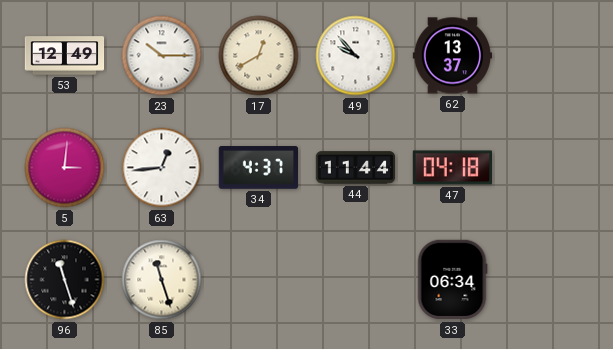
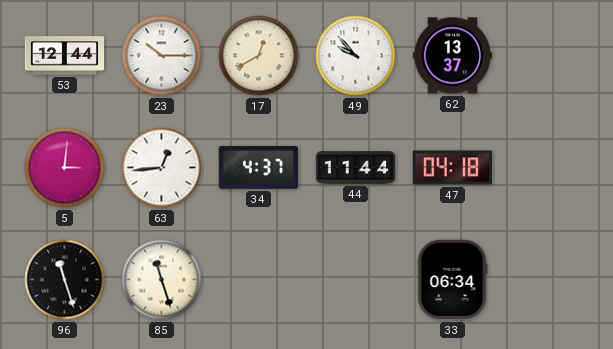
53: 12:49 -> 12:44
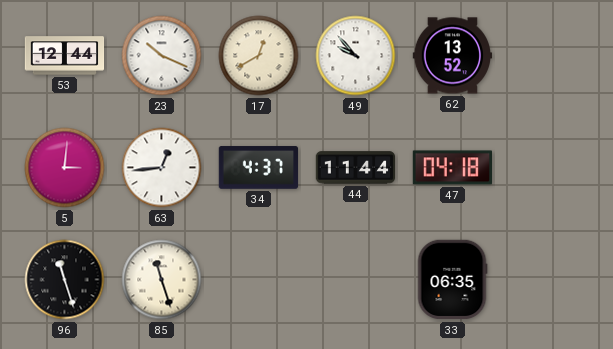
23: 10:15 -> 10:19
62: 13:37 -> 13:52
33: 06:34 -> 06:35
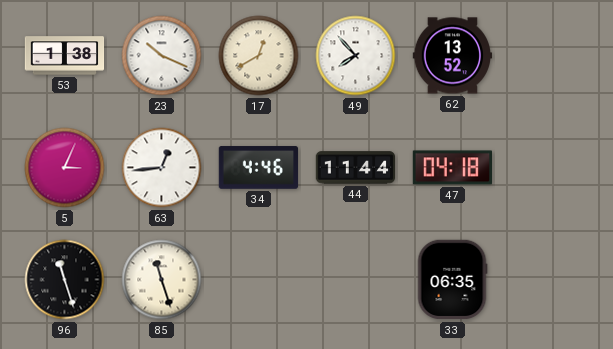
53: 12:44 -> 1:38
49: 9:53 -> 7:53
5: 3:01 -> 3:04
34: 4:37 -> 4:46
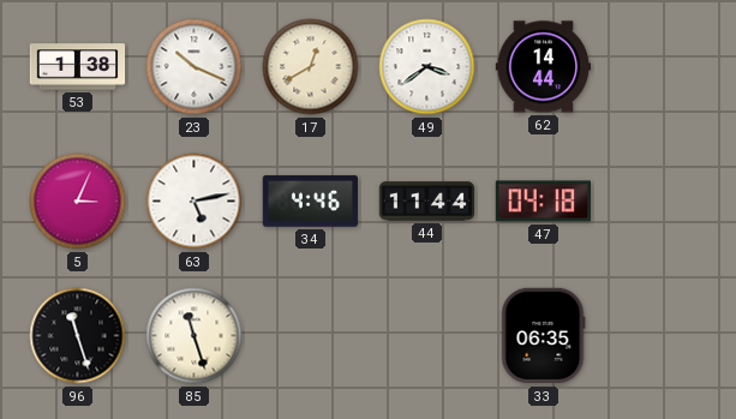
49: 7:53 -> 3:39
62: 13:52 -> 14:44
63: 12:44 -> 5:13
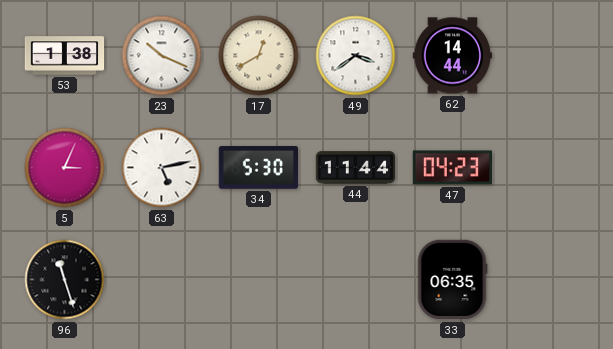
34: 4:46 -> 5:30
47: 04:18 -> 04:23
85: 11:27 -> none
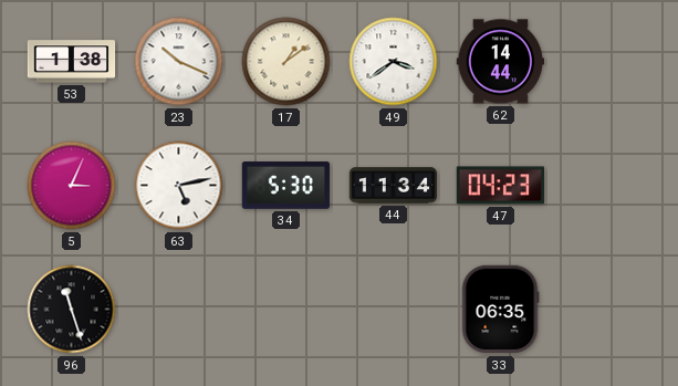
17: 12:40 -> 1:09
44: 11:44 -> 11:34
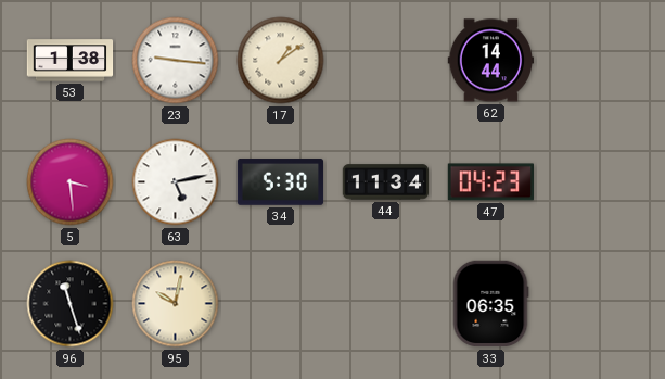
23: 10:19 -> 9:16
49: 3:39 -> none
5: 3:04 -> 3:29
95: none -> 10:02
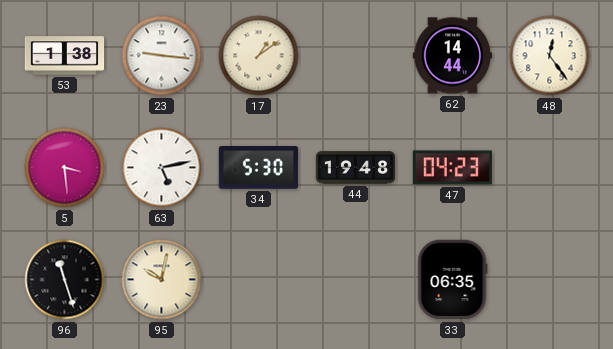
48: none -> 12:24
44: 11:34 -> 19:48
